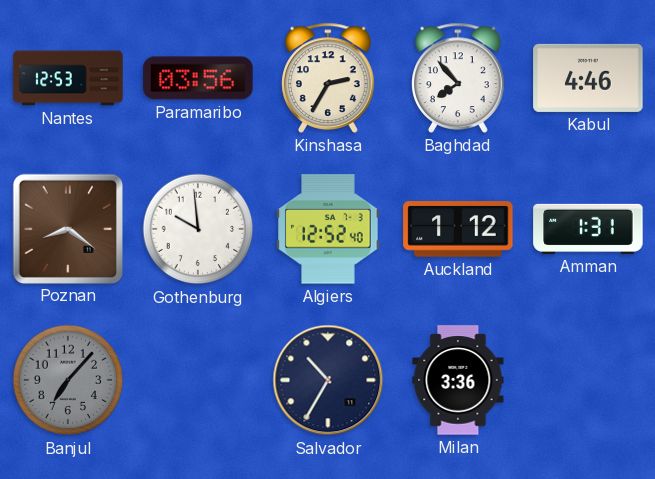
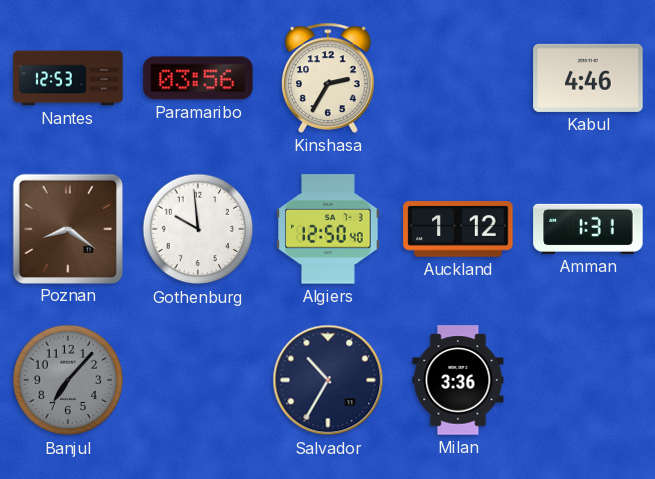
Baghdad: 7:53 -> none
Algiers: 12:52 -> 12:50
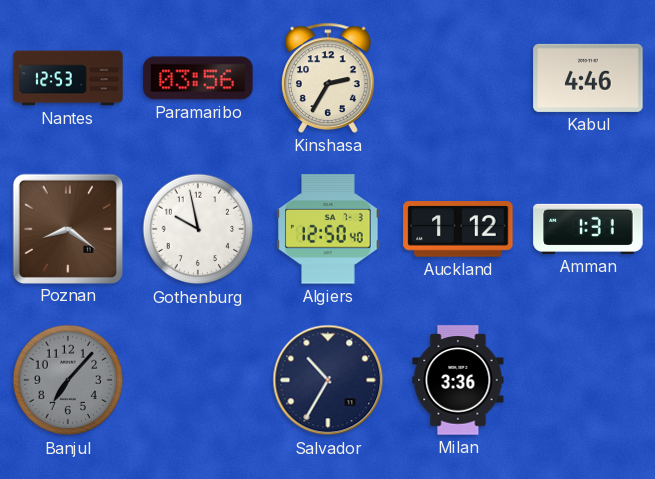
Gothenburg: 9:59 -> 9:58
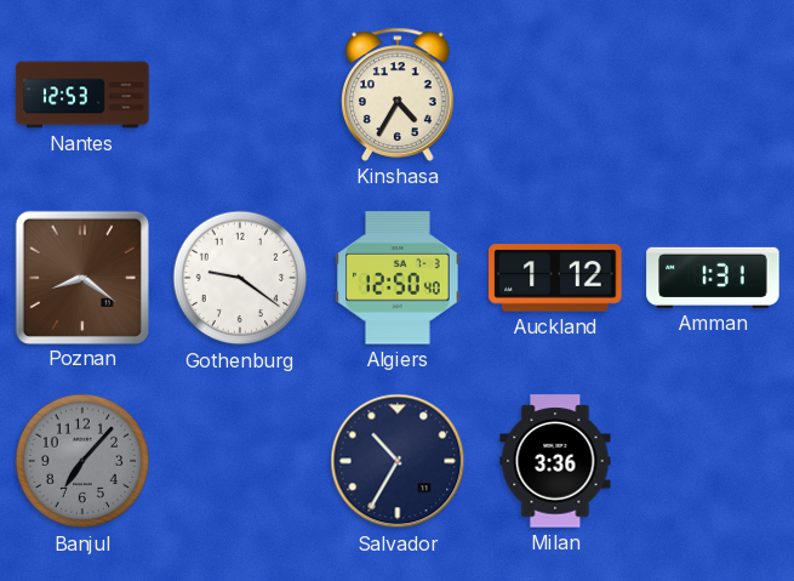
Paramaribo: 03:56 -> none
Kinshasa: 2:35 -> 4:35
Kabul: 4:46 -> none
Gothenburg: 9:58 -> 9:21
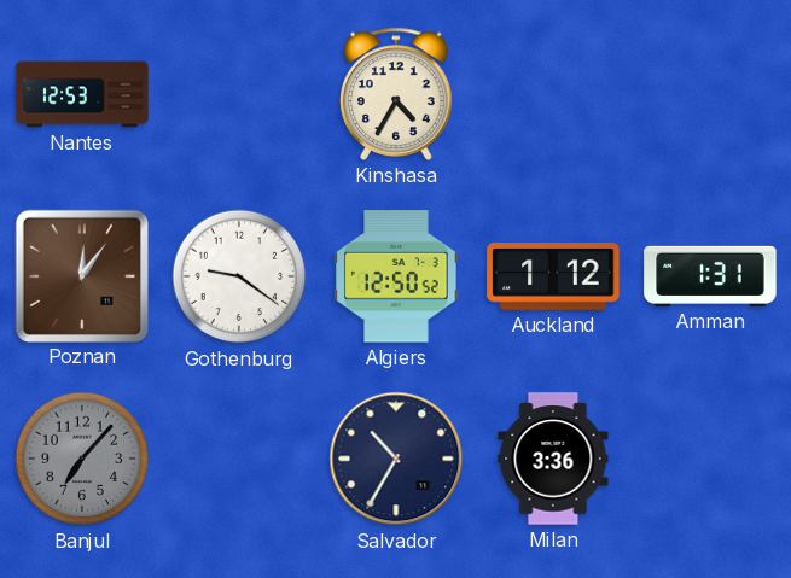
Poznan: 8:21 -> 12:06
Algiers: 12:50:40 -> 12:50:52
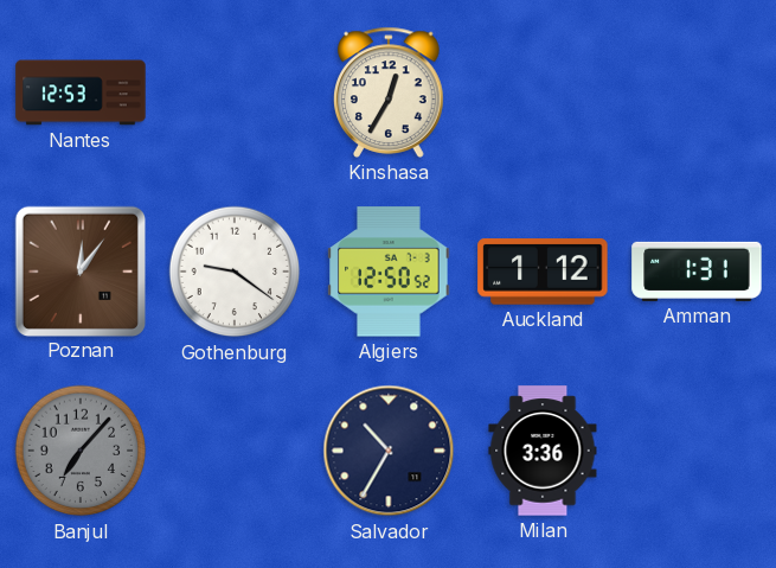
Kinshasa: 4:35 -> 12:35
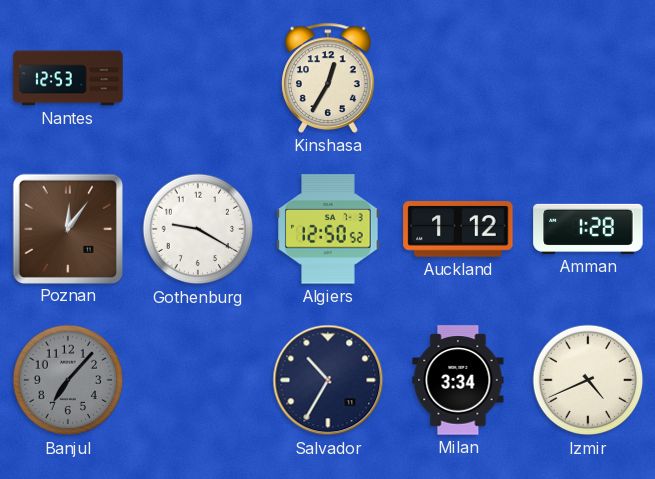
Gothenburg: 9:21 -> 9:20
Amman: 1:31 -> 1:28
Milan: 3:36 -> 3:34
Izmir: none -> 4:41
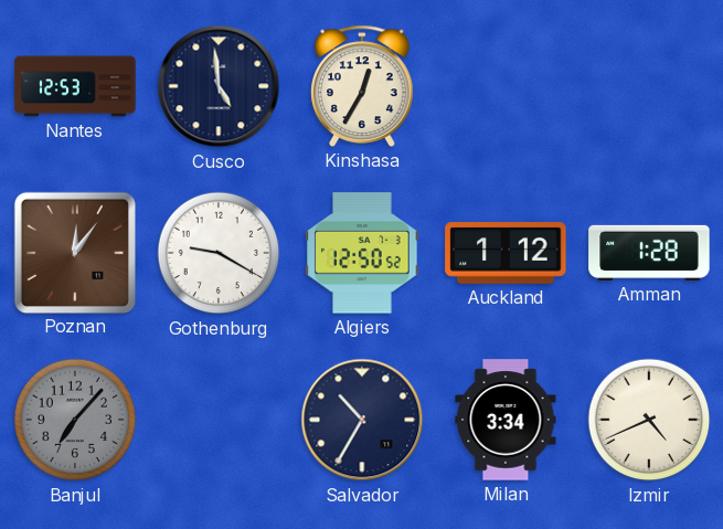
Cusco: none -> 4:59
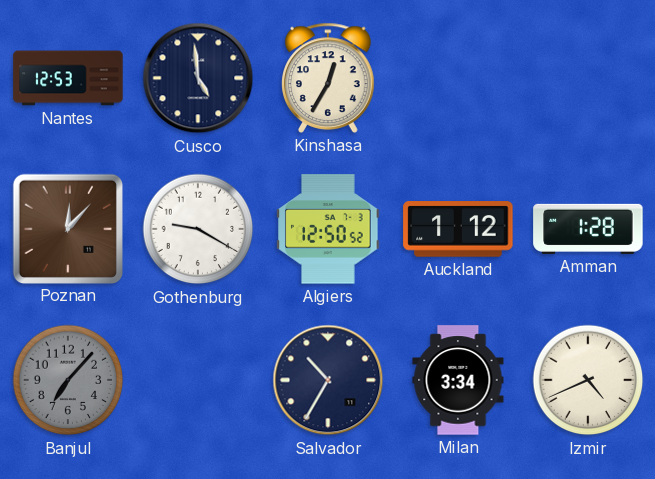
Poznan: 12:06 -> 12:07
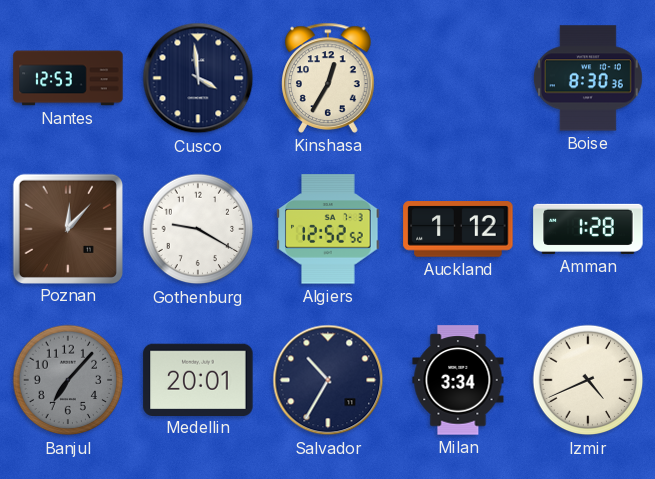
Cusco: 4:59 -> 3:59
Boise: none -> 8:30
Algiers: 12:50 -> 12:52
Medellin: none -> 20:01
